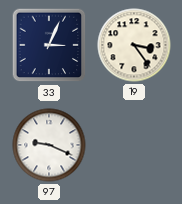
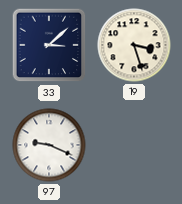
33: 3:04 -> 3:08
19: 3:24 -> 3:27
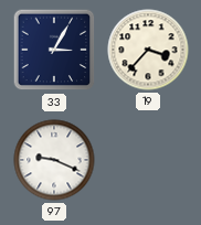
33: 3:08 -> 3:05
19: 3:27 -> 3:37
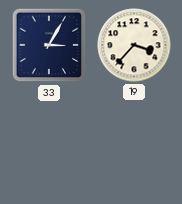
97: 9:19 -> none
